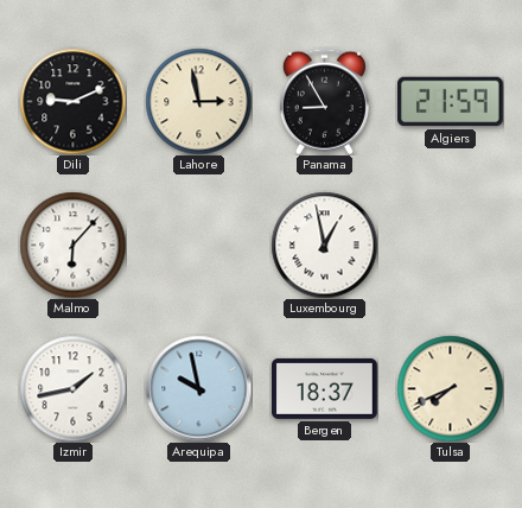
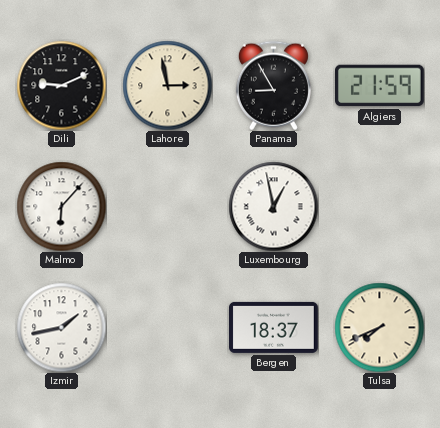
Arequipa: 9:58 -> none
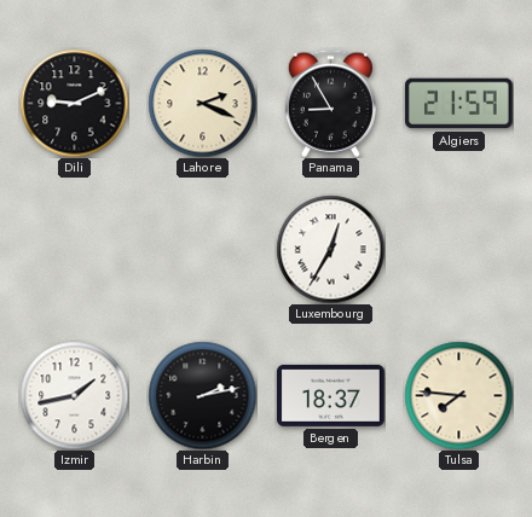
Lahore: 2:58 -> 2:19
Malmo: 6:07 -> none
Luxembourg: 12:58 -> 12:35
Harbin: none -> 2:13
Tulsa: 7:41 -> 7:46
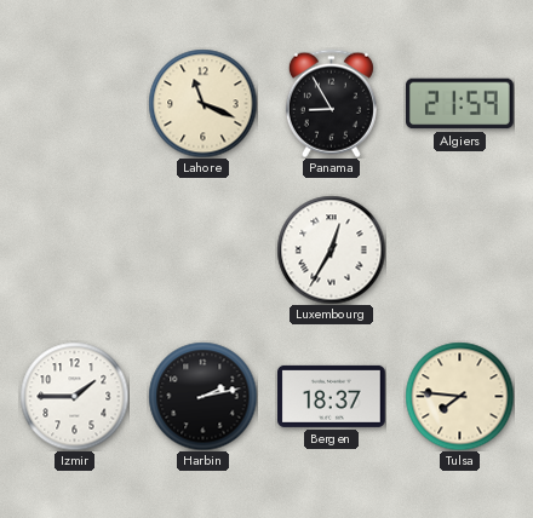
Dili: 9:11 -> none
Lahore: 2:19 -> 11:19
Izmir: 1:43 -> 1:45
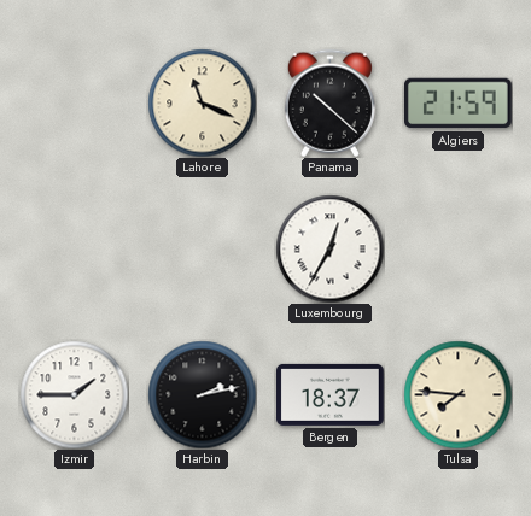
Panama: 8:55 -> 10:22
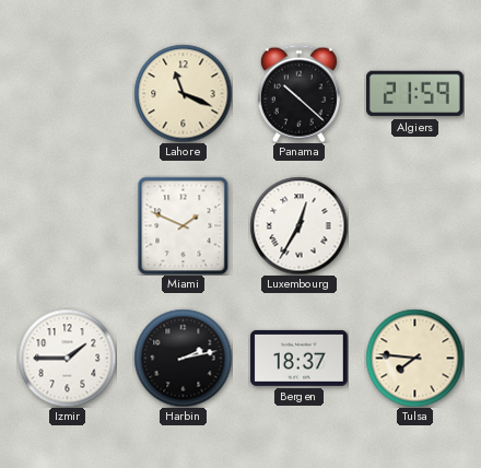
Miami: none -> 1:49
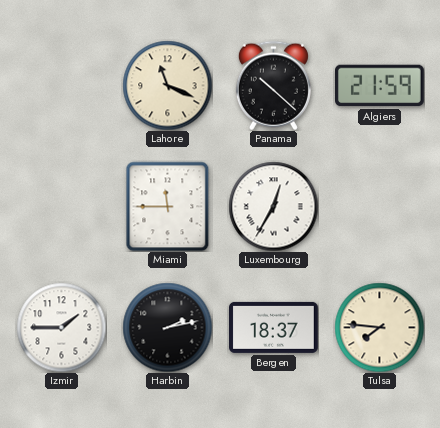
Miami: 1:49 -> 11:45
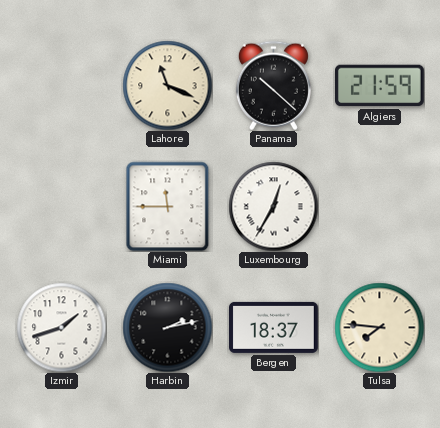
Izmir: 1:45 -> 1:42
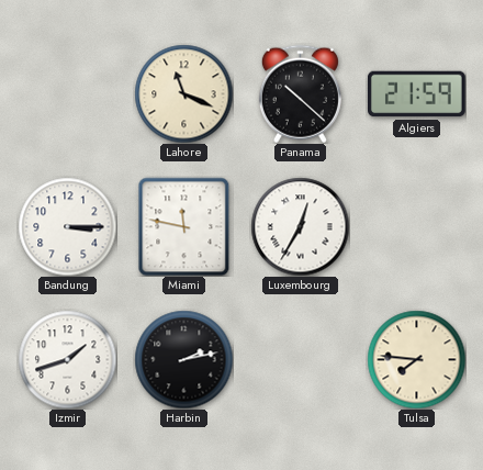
Bandung: none -> 3:15
Miami: 11:45 -> 11:47
Bergen: 18:37 -> none
